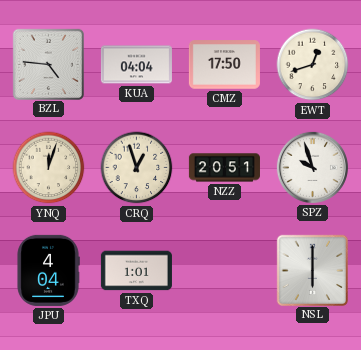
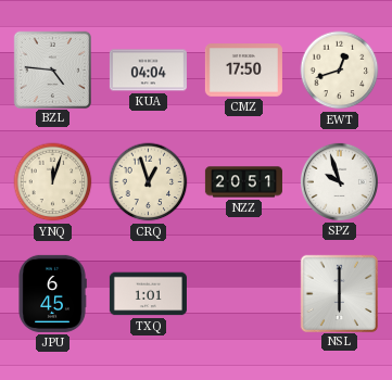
JPU: 4:04 -> 6:45
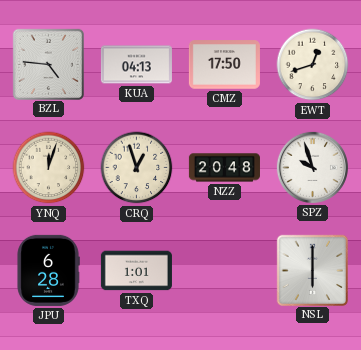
KUA: 04:04 -> 04:13
NZZ: 20:51 -> 20:48
JPU: 6:45 -> 6:28
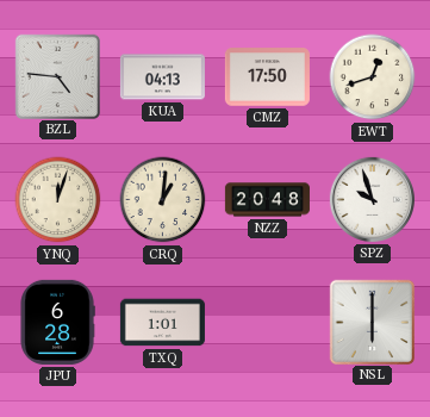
CRQ: 12:57 -> 1:01
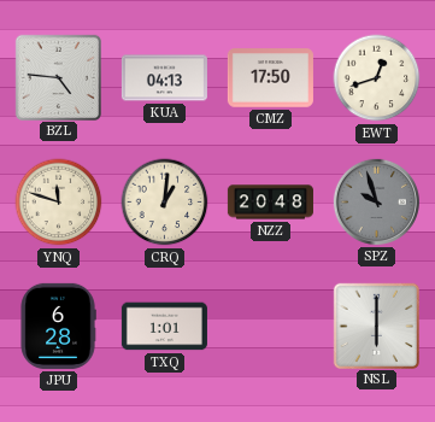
YNQ: 12:03 -> 11:48
SPZ dial: white -> grey
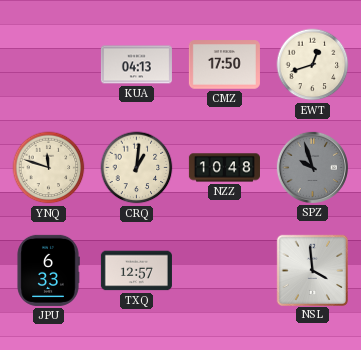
BZL: 4:46 -> none
NZZ: 20:48 -> 10:48
JPU: 6:28 -> 6:33
TXQ: 1:01 -> 12:57
NSL: 6:00 -> 3:59
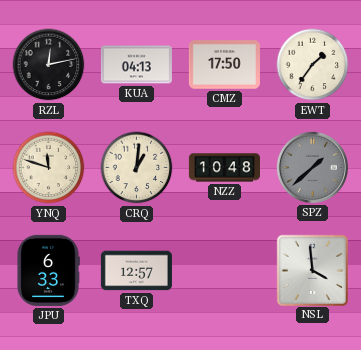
RZL: none -> 12:13
EWT: 12:42 -> 1:36
SPZ: 9:57 -> 1:38
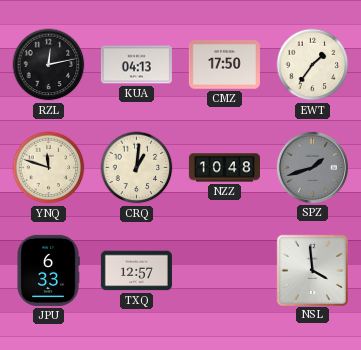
SPZ: 1:38 -> 1:42
